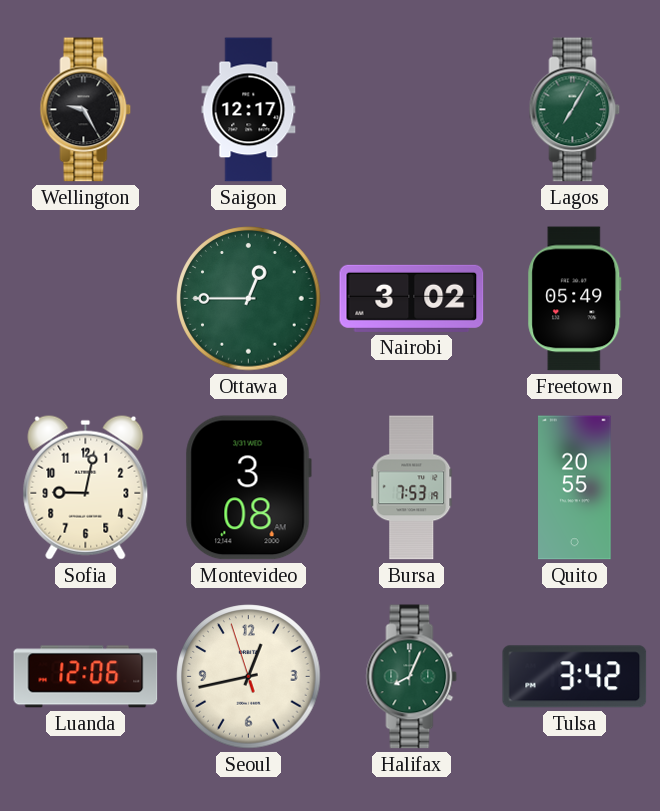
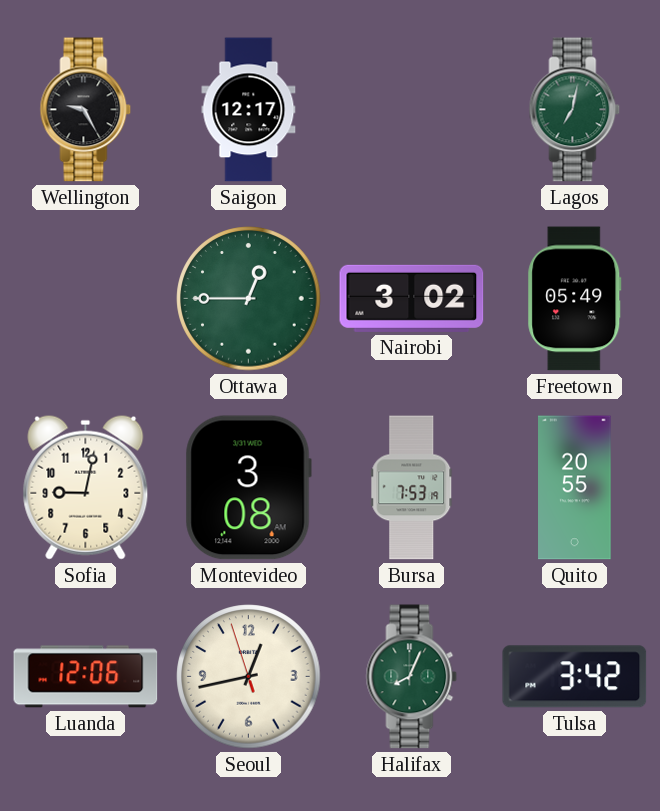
Lagos: 7:05 -> 7:02
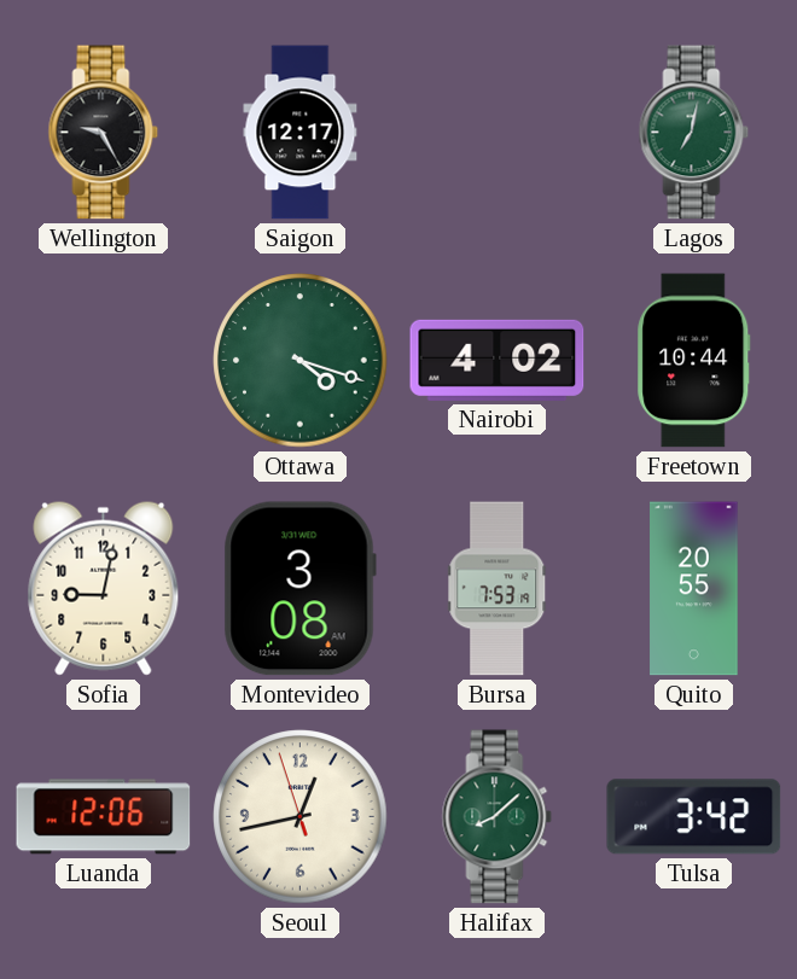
Ottawa: 12:45 -> 4:18
Nairobi: 3:02 -> 4:02
Freetown: 05:49 -> 10:44
Halifax: 8:04 -> 8:08
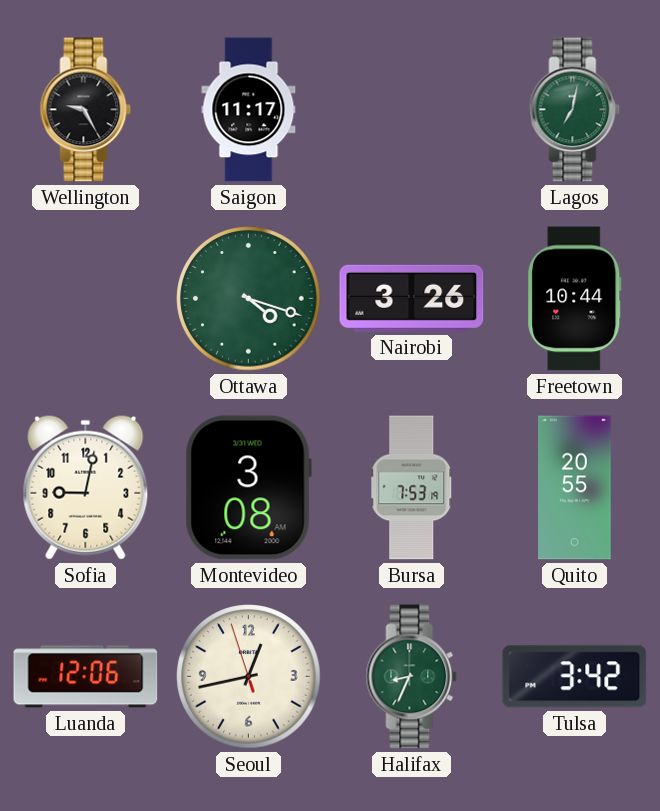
Saigon: 12:17 -> 11:17
Nairobi: 4:02 -> 3:26
Halifax: 8:08 -> 8:34
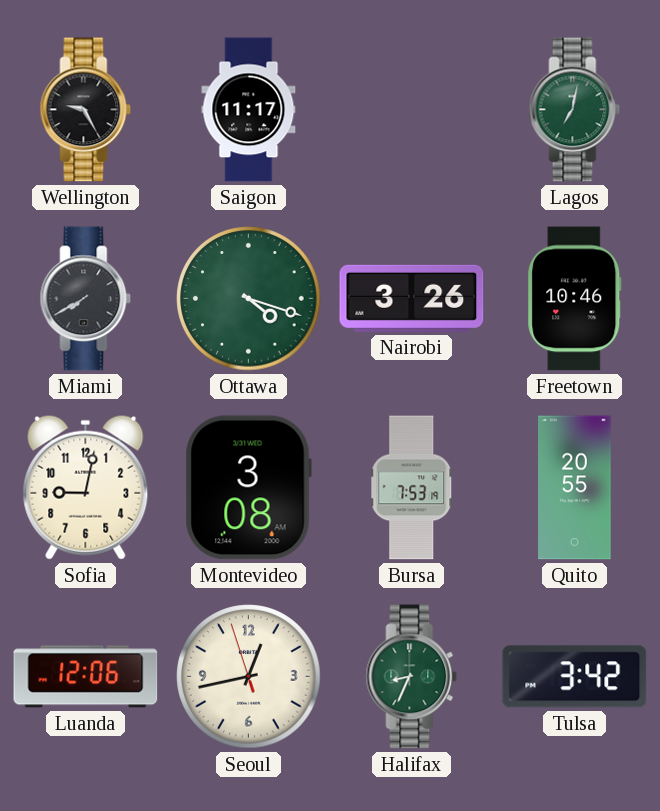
Miami: none -> 7:40
Freetown: 10:44 -> 10:46
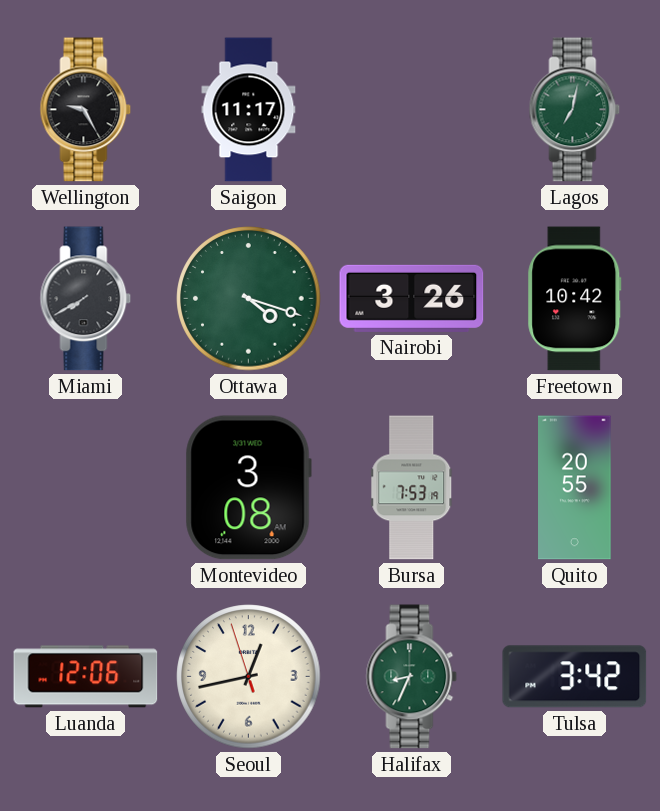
Freetown: 10:46 -> 10:42
Sofia: 9:02 -> none
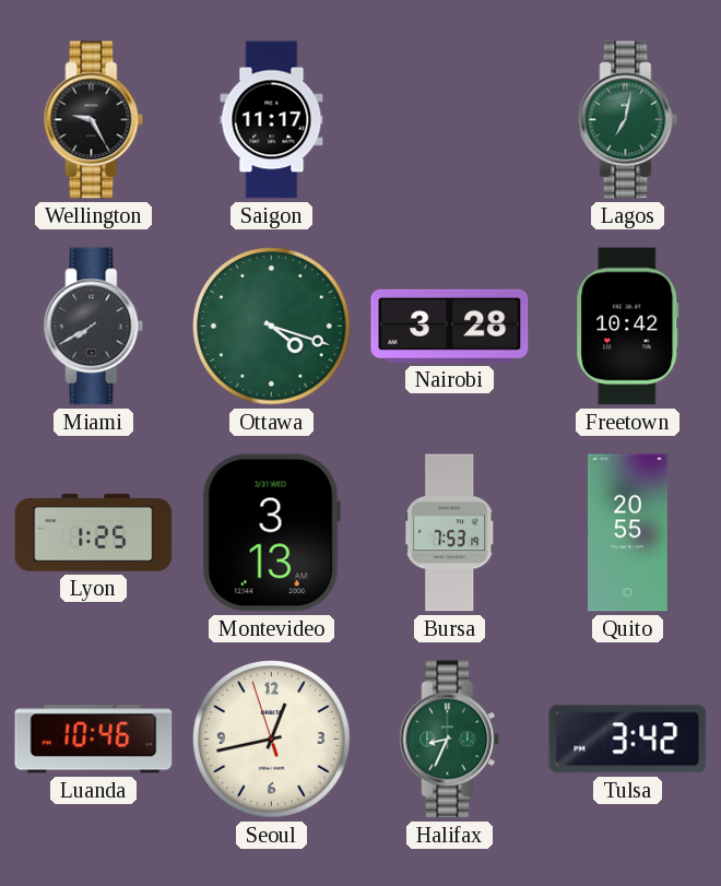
Nairobi: 3:26 -> 3:28
Lyon: none -> 1:25
Montevideo: 3:08 -> 3:13
Luanda: 12:06 -> 10:46
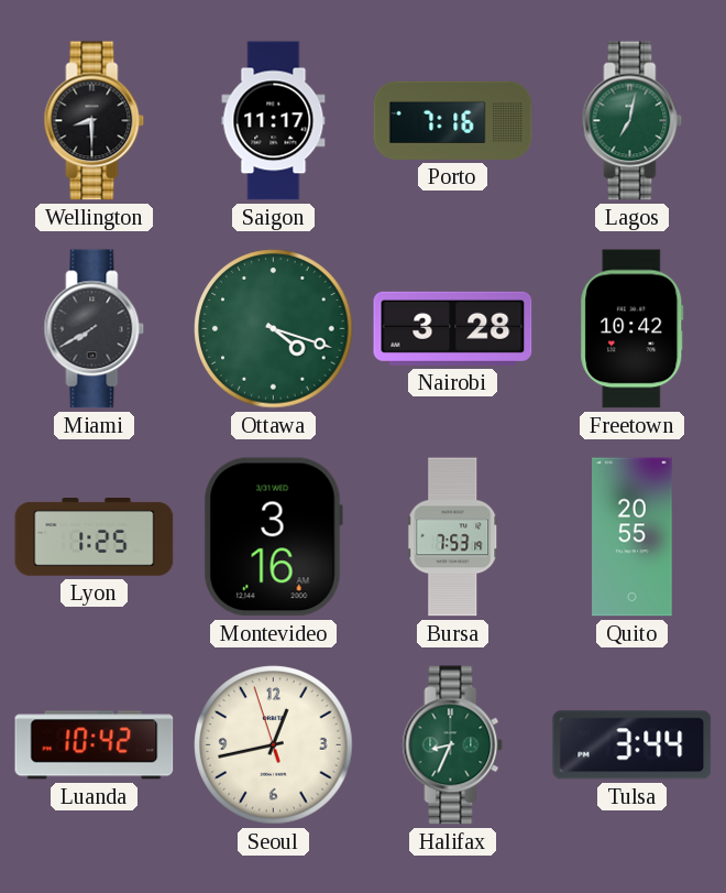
Wellington: 9:25 -> 8:30
Porto: none -> 7:16
Montevideo: 3:13 -> 3:16
Luanda: 10:46 -> 10:42
Tulsa: 3:42 -> 3:44
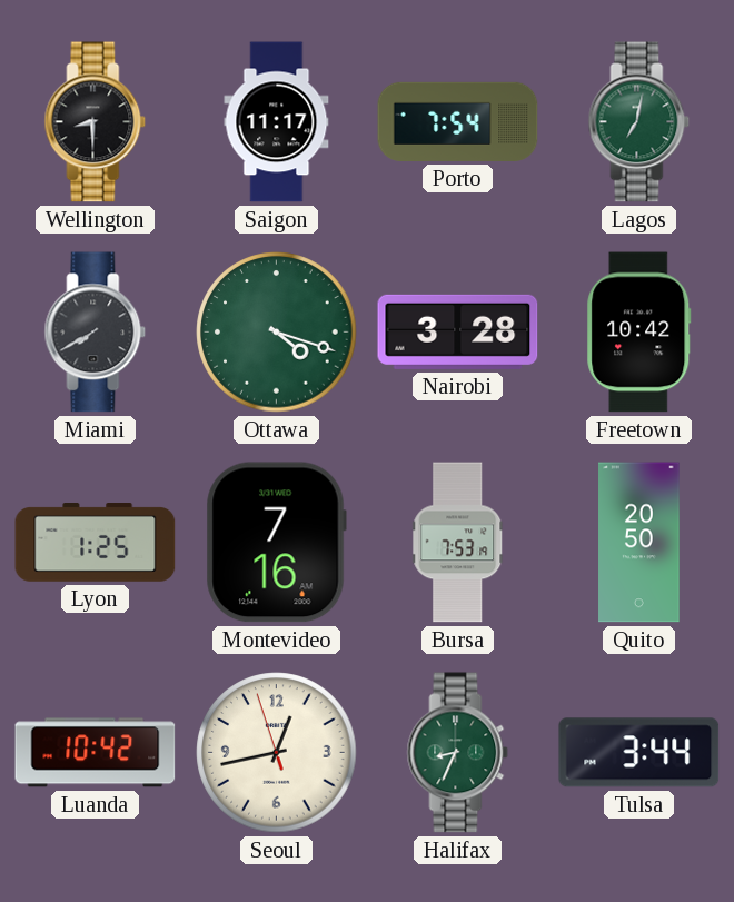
Porto: 7:16 -> 7:54
Montevideo: 3:16 -> 7:16
Quito: 20:55 -> 20:50
